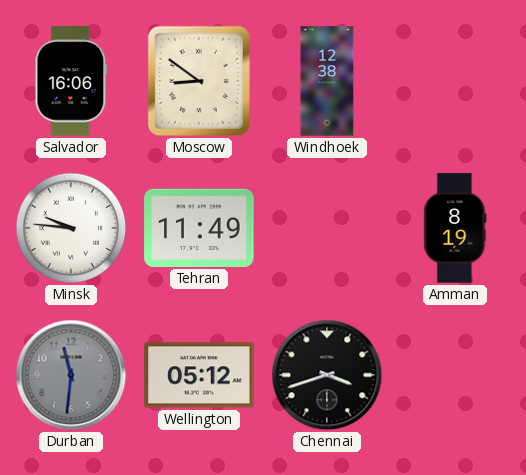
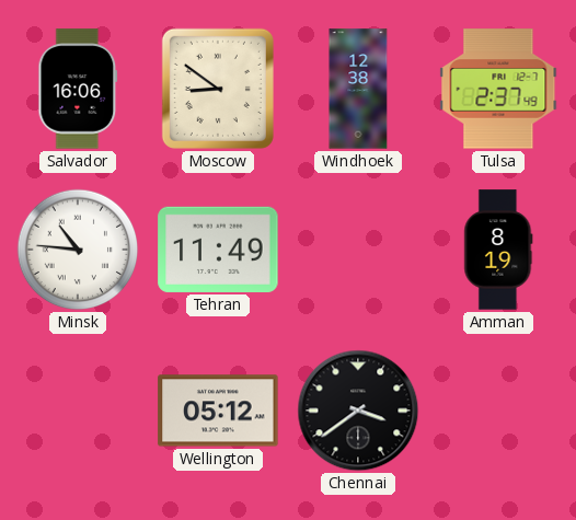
Tulsa: none -> 2:37
Minsk: 9:46 -> 10:46
Durban: 11:31 -> none
Chennai: 3:42 -> 3:39
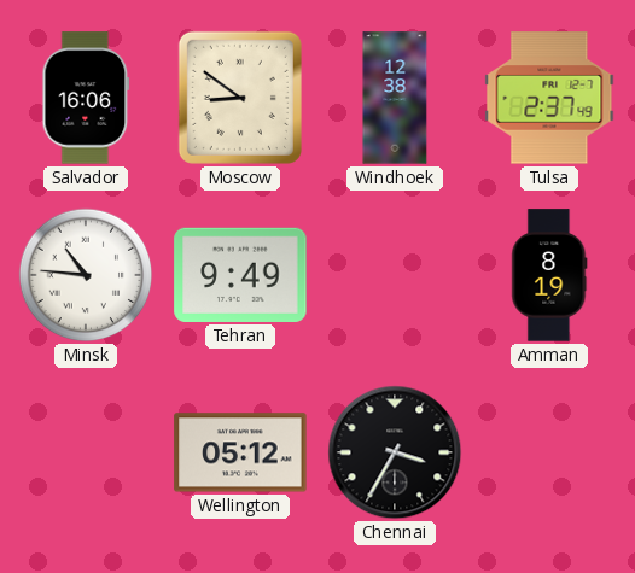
Tehran: 11:49 -> 9:49
Chennai: 3:39 -> 3:35
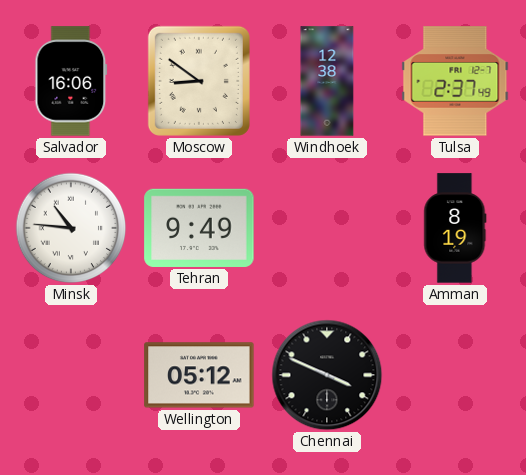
Chennai: 3:35 -> 3:49
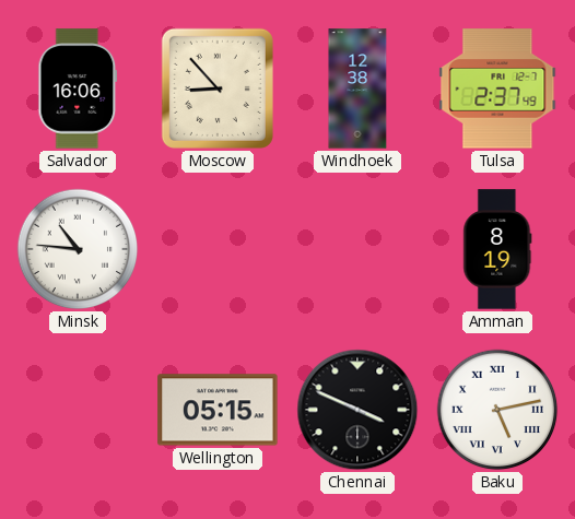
Moscow: 8:51 -> 8:53
Tehran: 9:49 -> none
Wellington: 05:12 -> 05:15
Baku: none -> 5:13
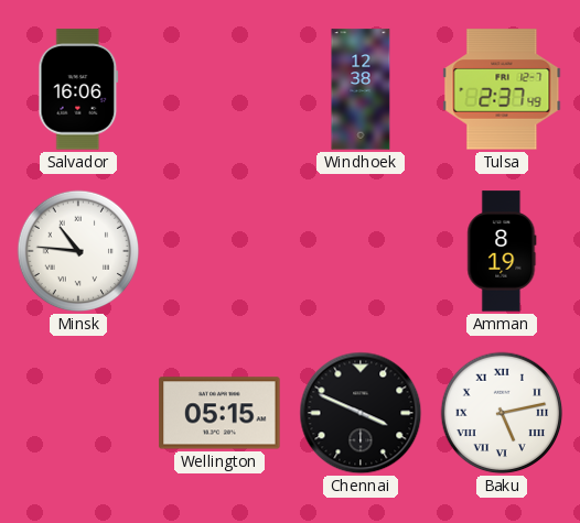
Moscow: 8:53 -> none
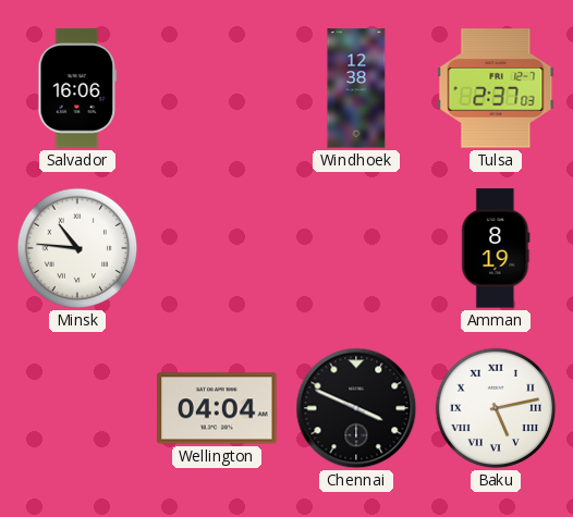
Tulsa: 2:37:49 -> 2:37:03
Wellington: 05:15 -> 04:04
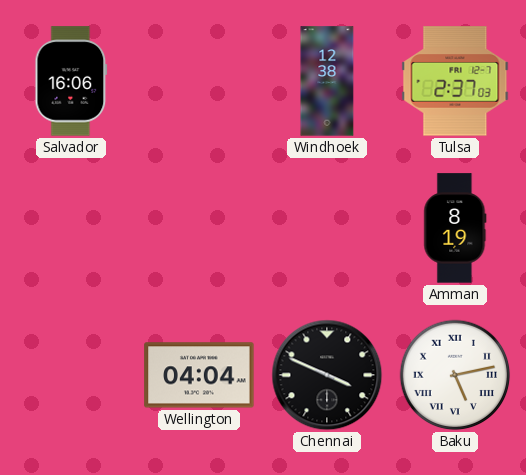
Minsk: 10:46 -> none
